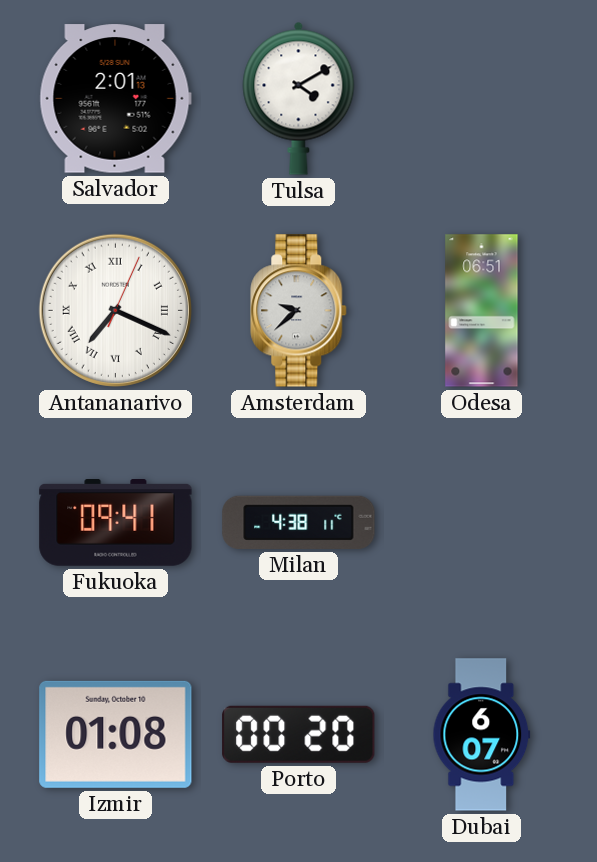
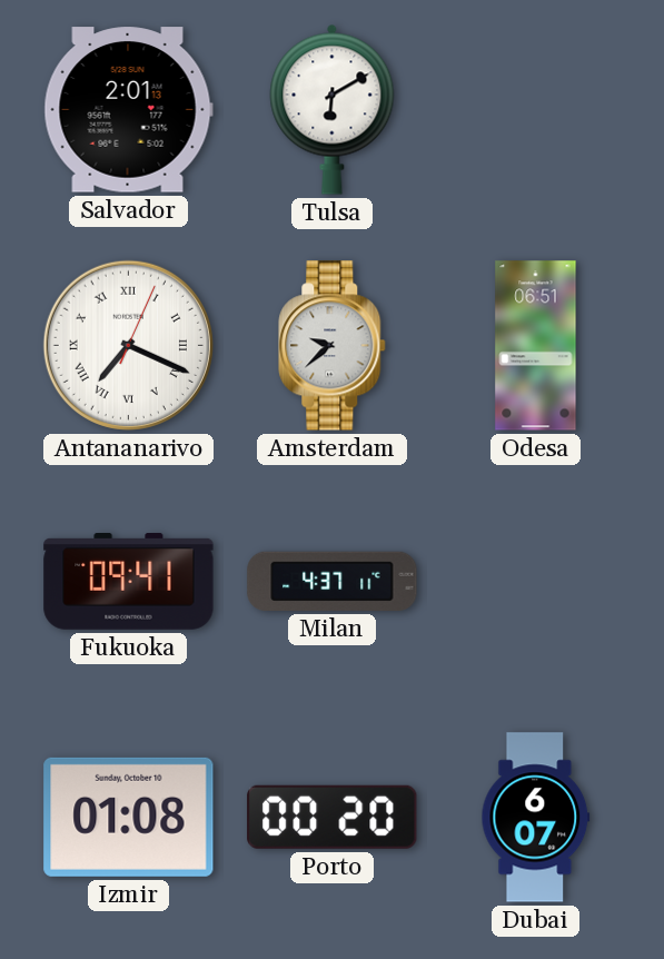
Tulsa: 4:10 -> 6:10
Milan: 4:38 -> 4:37
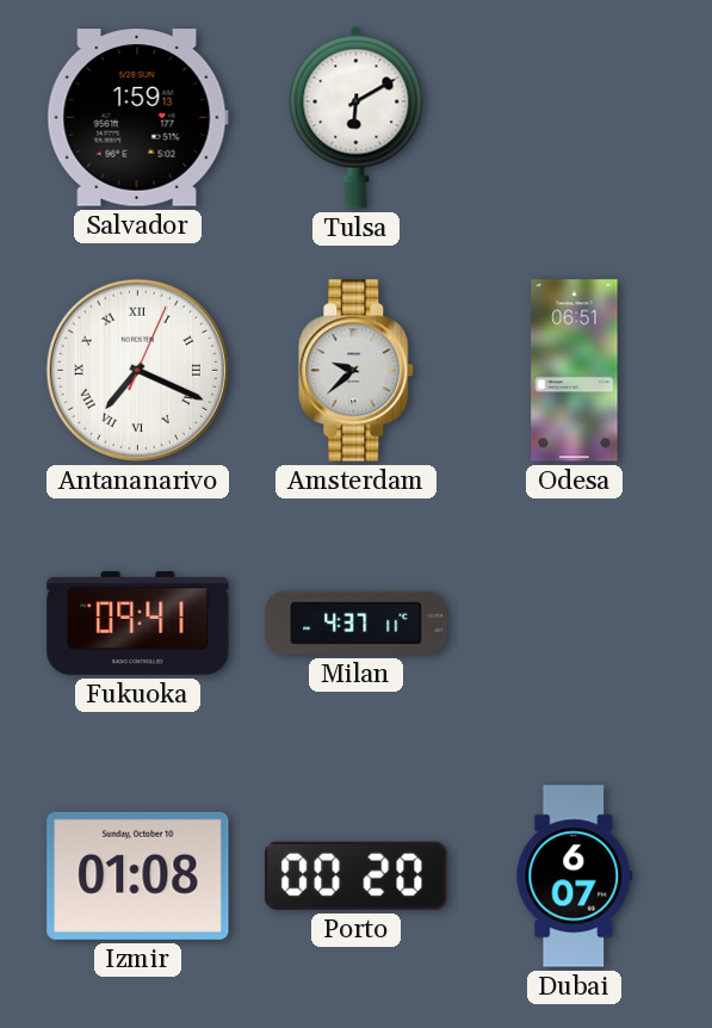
Salvador: 2:01 -> 1:59
